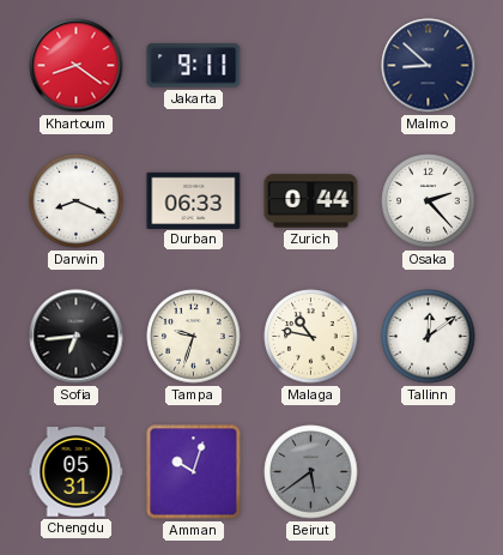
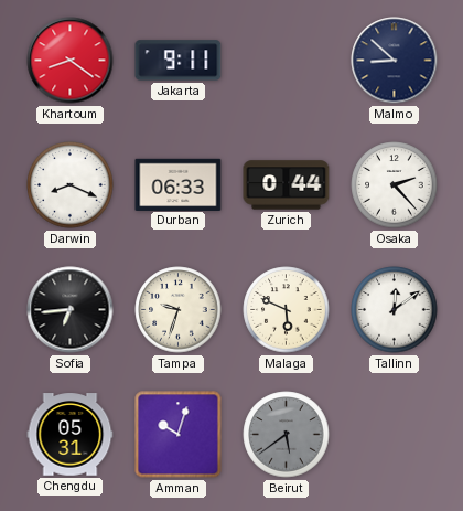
Malaga: 10:47 -> 5:49
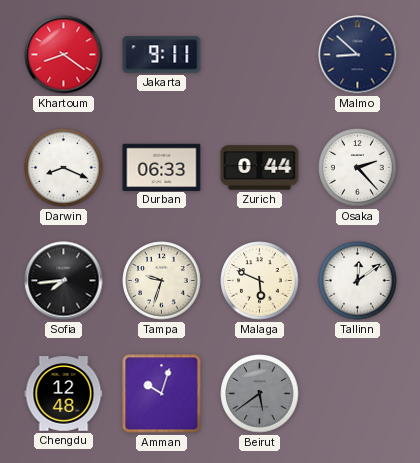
Sofia: 6:44 -> 7:44
Chengdu: 05:31 -> 12:48
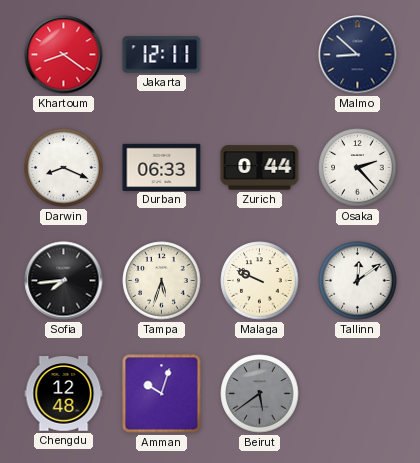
Jakarta: 9:11 -> 12:11
Tampa: 9:33 -> 5:33
Malaga: 5:49 -> 9:49
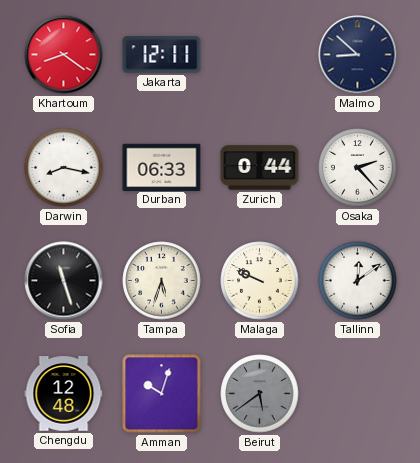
Darwin: 8:19 -> 8:17
Sofia: 7:44 -> 11:27
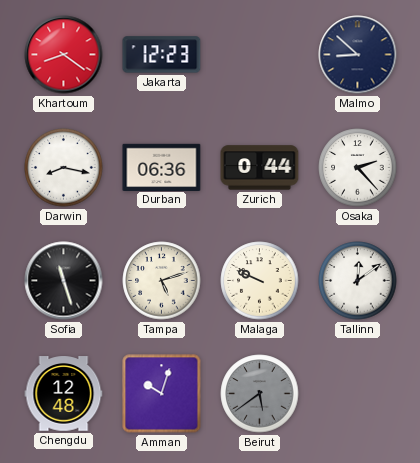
Jakarta: 12:11 -> 12:23
Durban: 06:33 -> 06:36
Tampa: 5:33 -> 5:12
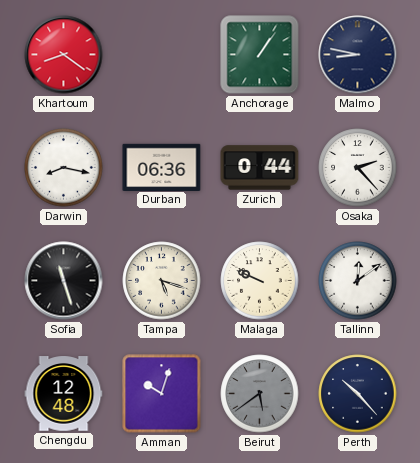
Jakarta: 12:23 -> none
Anchorage: none -> 1:06
Malmo: 8:52 -> 8:47
Tampa: 5:12 -> 5:18
Perth: none -> 10:23
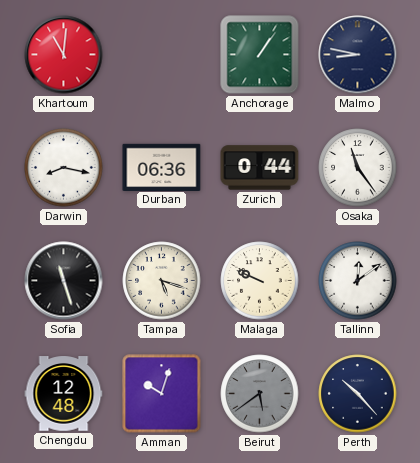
Khartoum: 8:21 -> 11:01
Osaka: 2:23 -> 11:24
